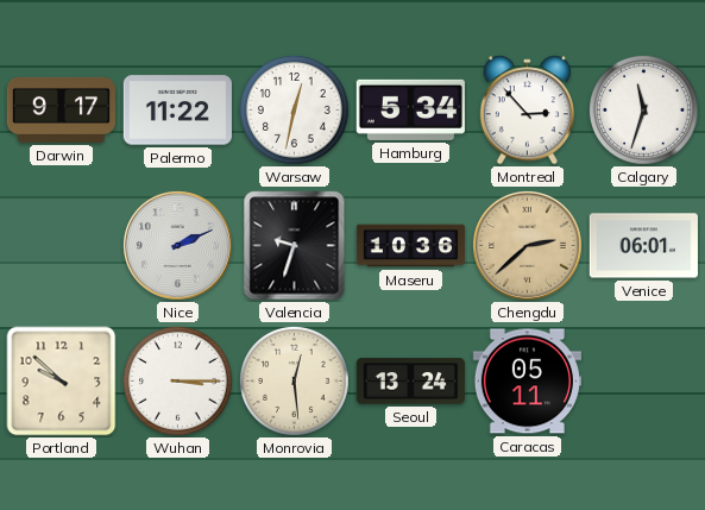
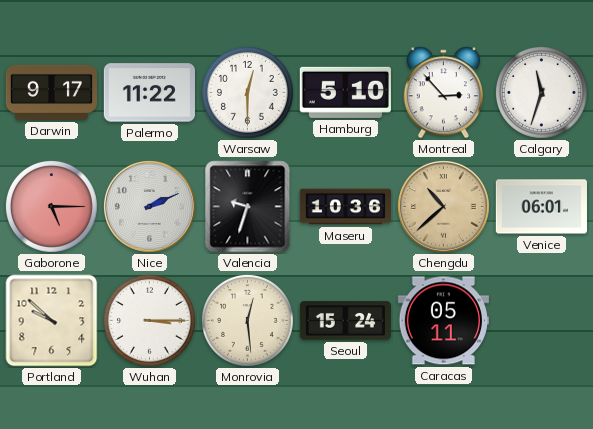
Warsaw: 12:32 -> 12:30
Hamburg: 5:34 -> 5:10
Gaborone: none -> 5:15
Chengdu: 2:38 -> 10:38
Seoul: 13:24 -> 15:24
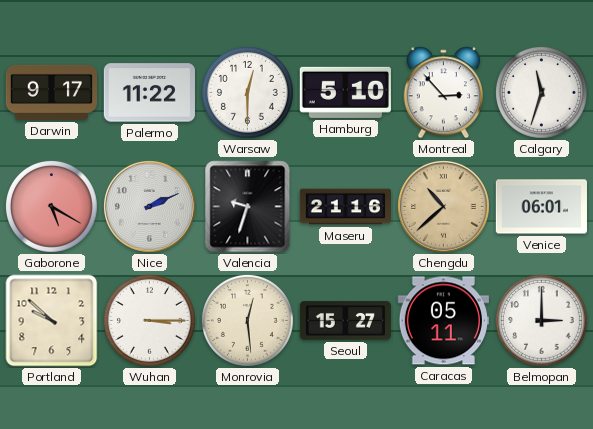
Gaborone: 5:15 -> 5:20
Maseru: 10:36 -> 21:16
Seoul: 15:24 -> 15:27
Belmopan: none -> 3:00
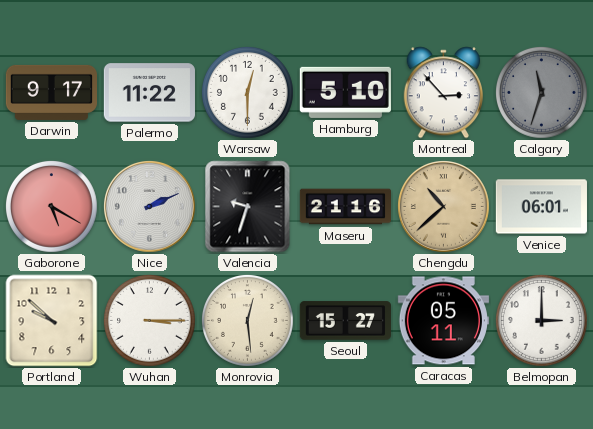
Calgary dial: white -> grey
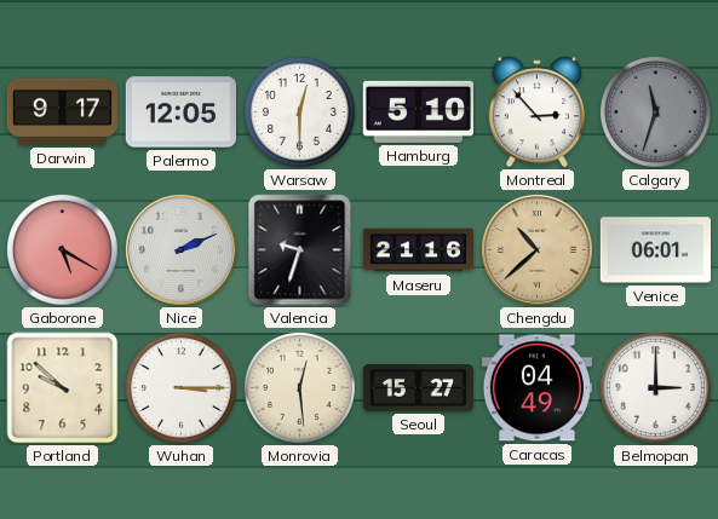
Palermo: 11:22 -> 12:05
Caracas: 05:11 -> 04:49
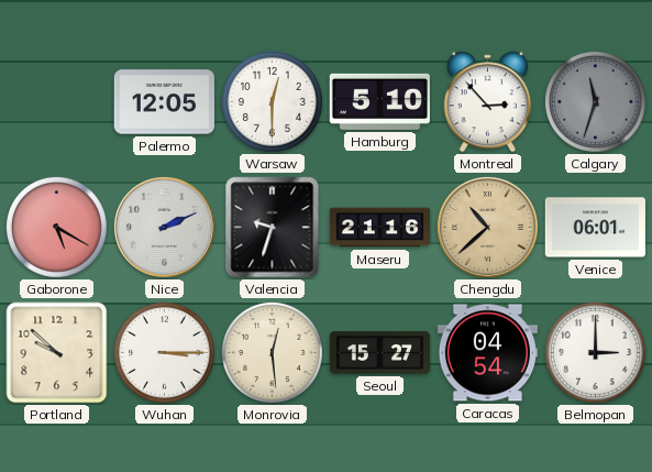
Darwin: 9:17 -> none
Caracas: 04:49 -> 04:54
